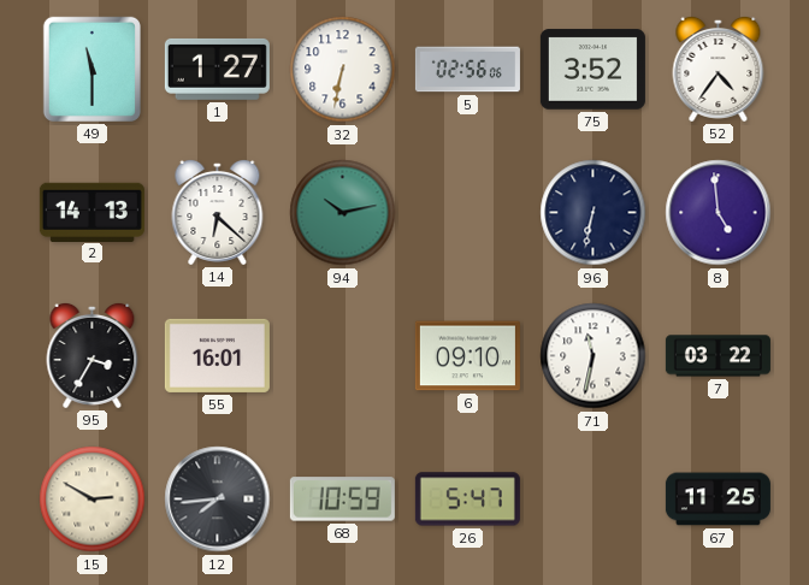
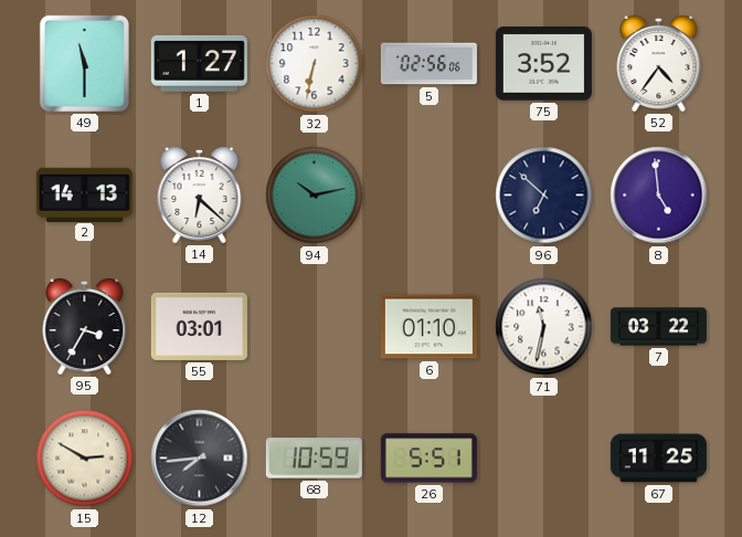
96: 6:32 -> 6:52
55: 16:01 -> 03:01
6: 09:10 -> 01:10
26: 5:47 -> 5:51
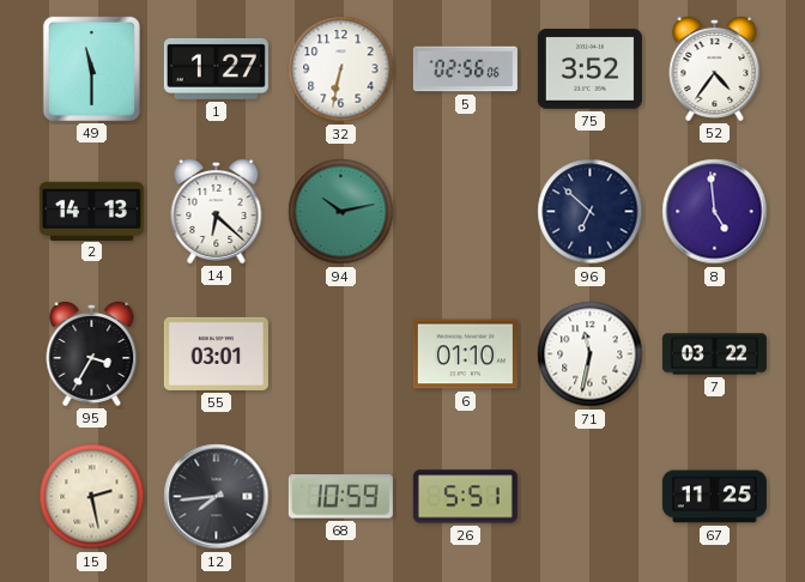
15: 2:50 -> 2:28
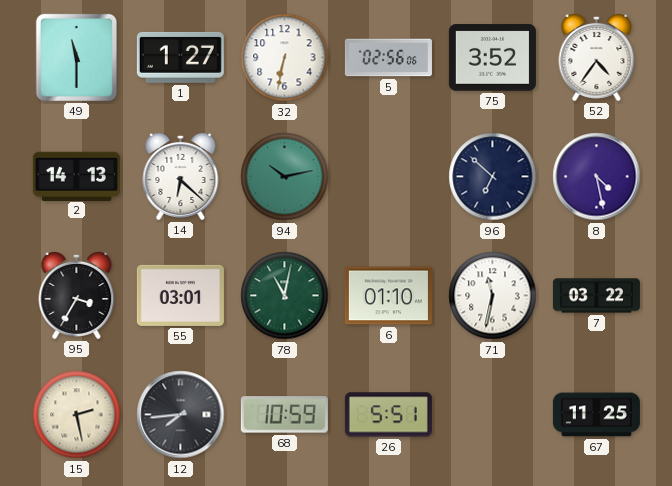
8: 4:59 -> 4:28
78: none -> 11:02
